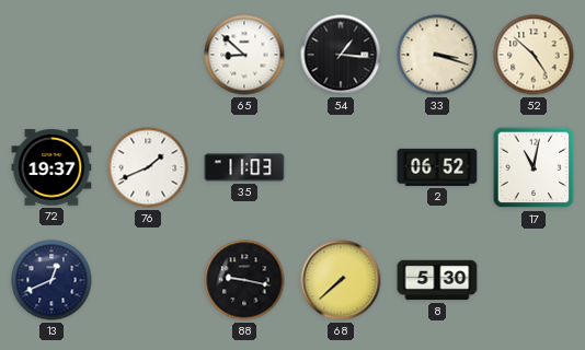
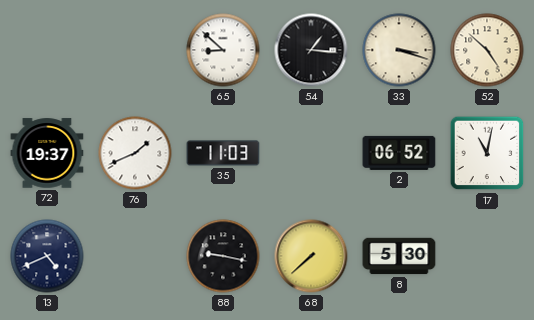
13: 12:41 -> 4:41
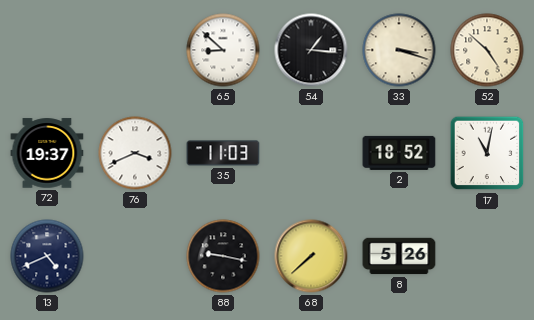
76: 1:41 -> 3:41
2: 06:52 -> 18:52
8: 5:30 -> 5:26
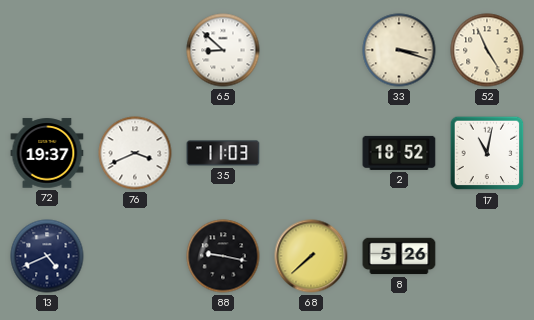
54: 1:16 -> none
52: 4:52 -> 4:56
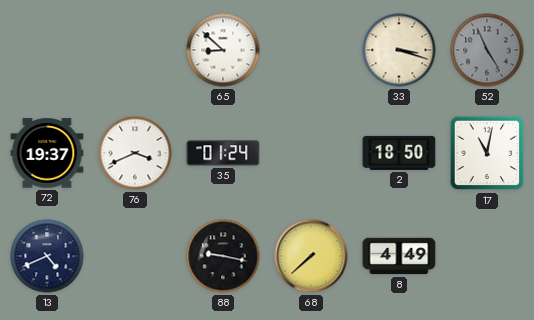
52 dial: cream -> grey
35: 11:03 -> 01:24
2: 18:52 -> 18:50
8: 5:26 -> 4:49
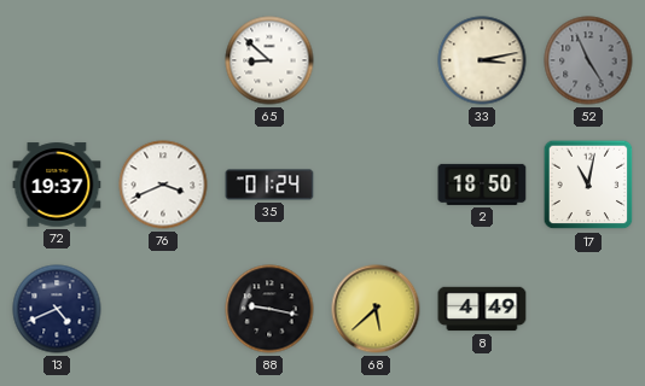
33: 3:18 -> 3:13
68: 7:38 -> 5:38
